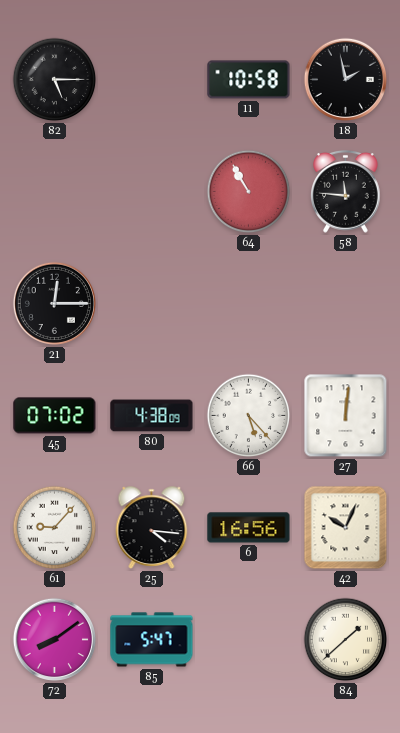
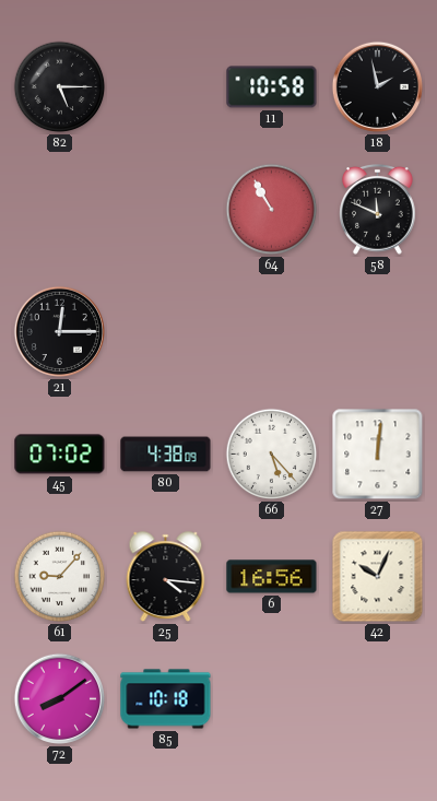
58: 11:46 -> 11:49
85: 5:47 -> 10:18
84: 1:38 -> none
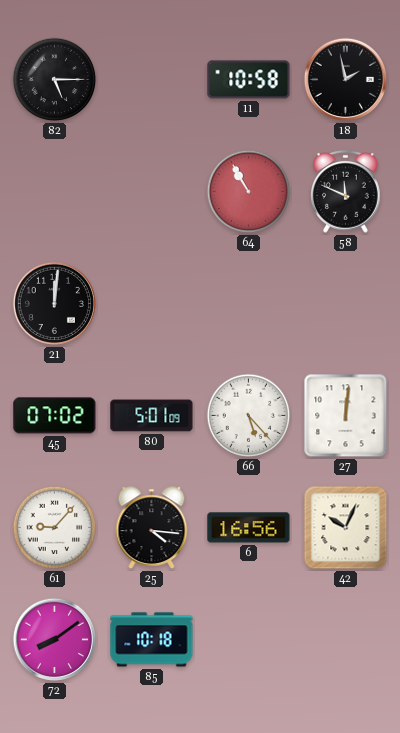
21: 12:15 -> 12:01
80: 4:38 -> 5:01
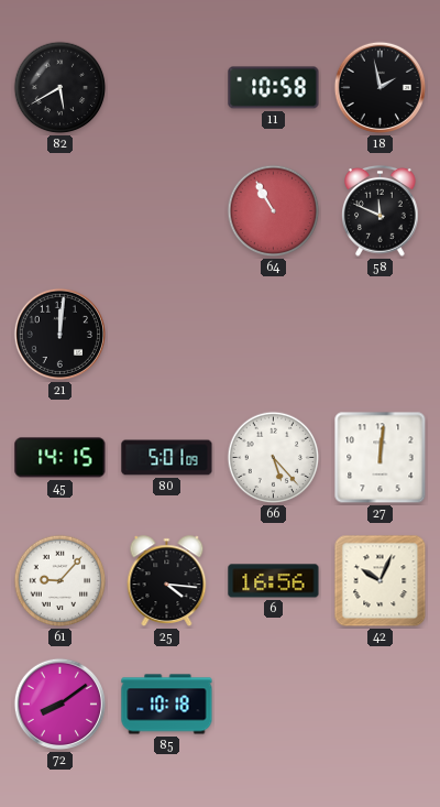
82: 5:15 -> 5:40
45: 07:02 -> 14:15
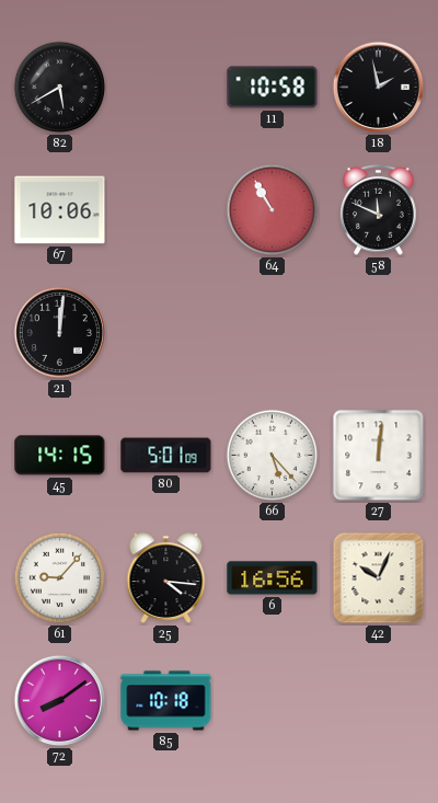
67: none -> 10:06
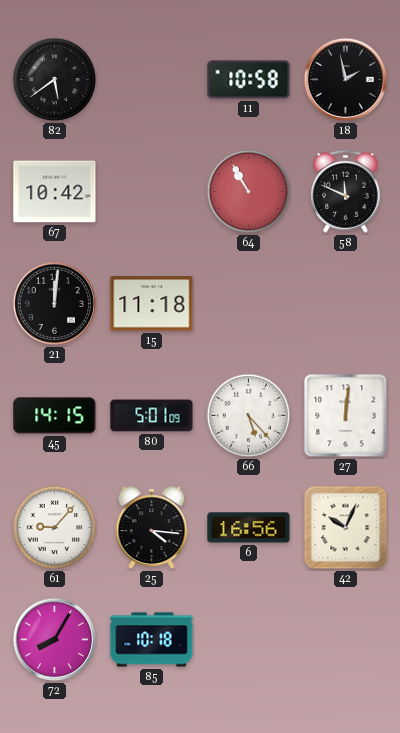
82: 5:40 -> 5:39
67: 10:06 -> 10:42
15: none -> 11:18
72: 8:09 -> 8:05
